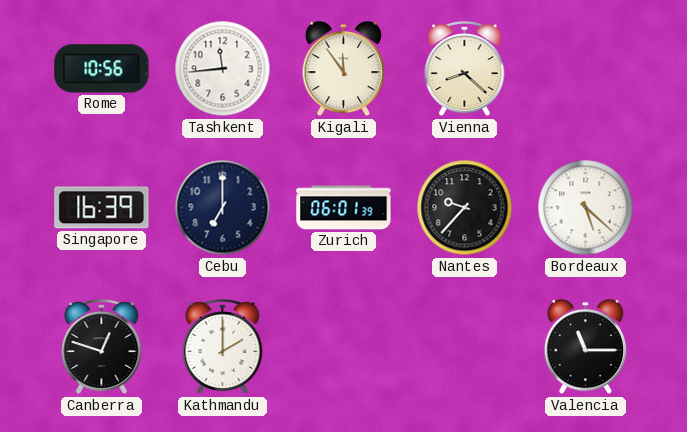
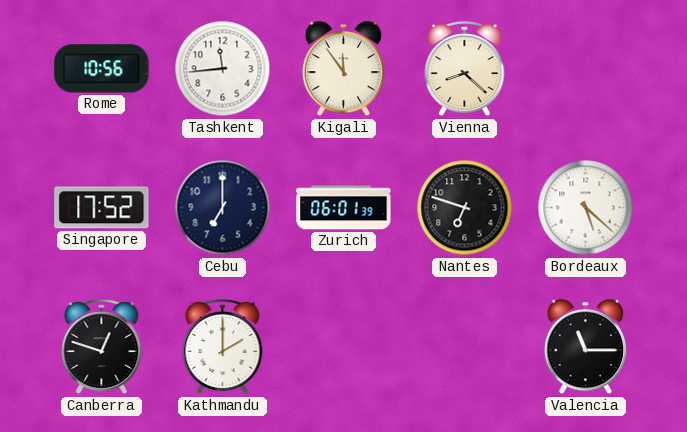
Singapore: 16:39 -> 17:52
Nantes: 9:37 -> 6:48
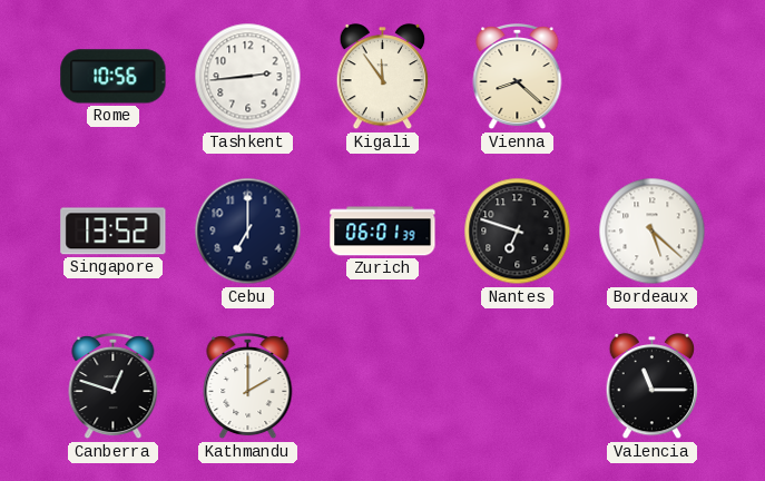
Tashkent: 11:44 -> 2:44
Singapore: 17:52 -> 13:52
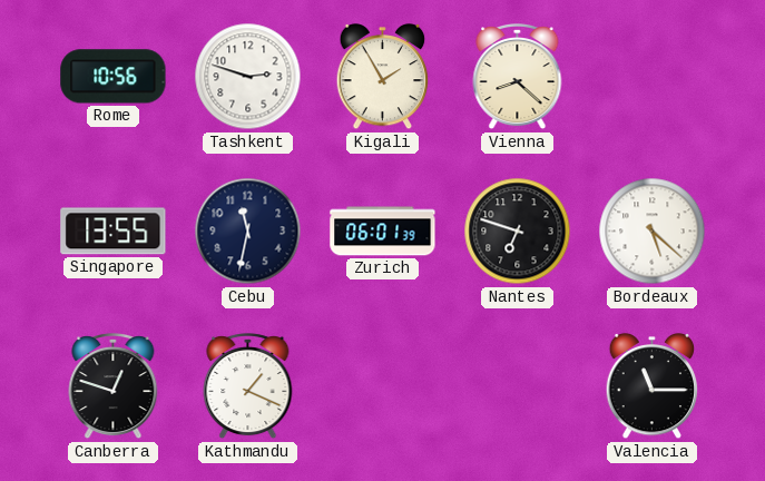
Tashkent: 2:44 -> 2:48
Kigali: 11:54 -> 1:55
Singapore: 13:52 -> 13:55
Cebu: 7:00 -> 11:32
Kathmandu: 2:00 -> 1:19
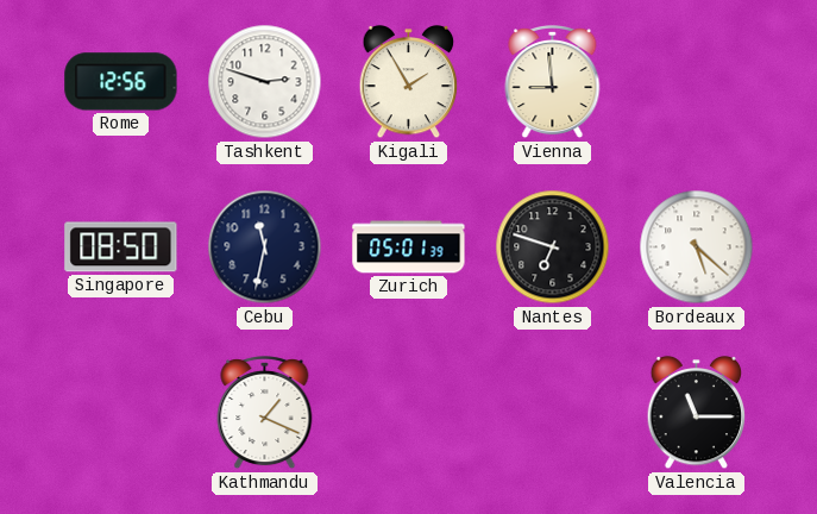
Rome: 10:56 -> 12:56
Vienna: 8:22 -> 8:59
Singapore: 13:55 -> 08:50
Zurich: 06:01 -> 05:01
Canberra: 12:48 -> none
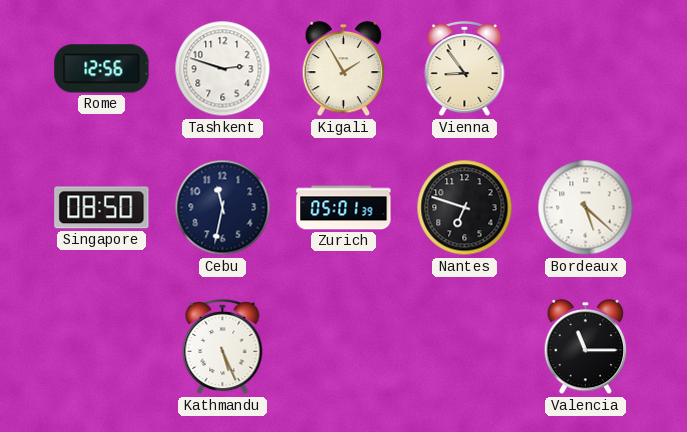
Vienna: 8:59 -> 8:54
Kathmandu: 1:19 -> 5:26
